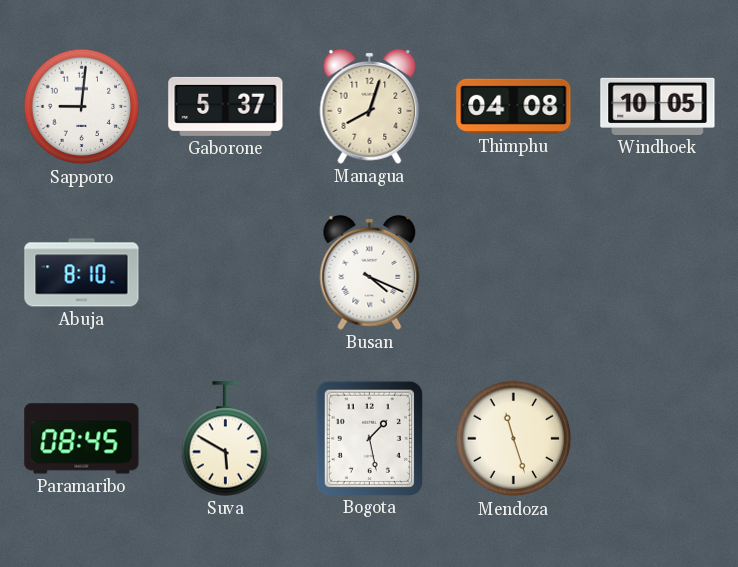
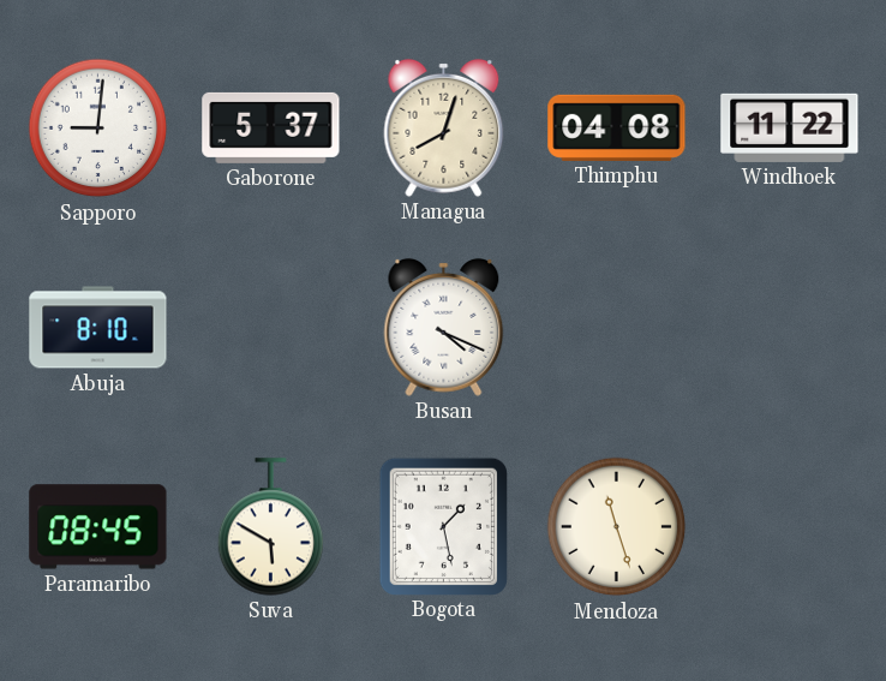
Windhoek: 10:05 -> 11:22
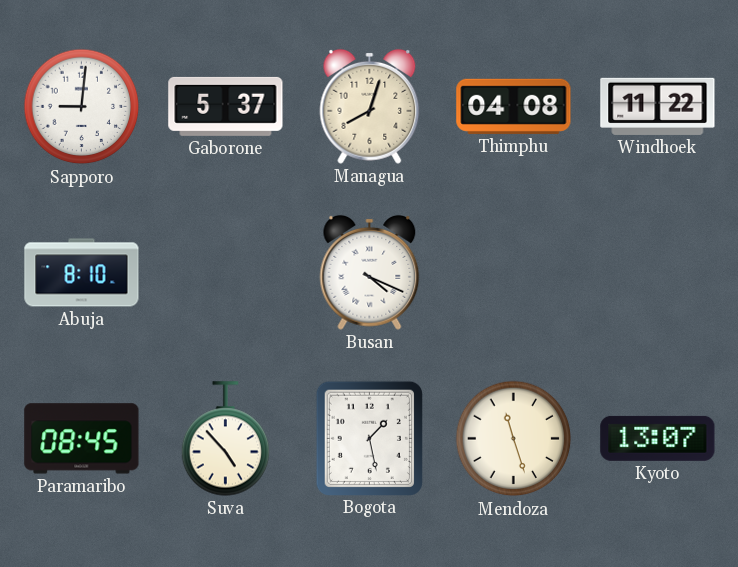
Suva: 5:50 -> 4:53
Kyoto: none -> 13:07
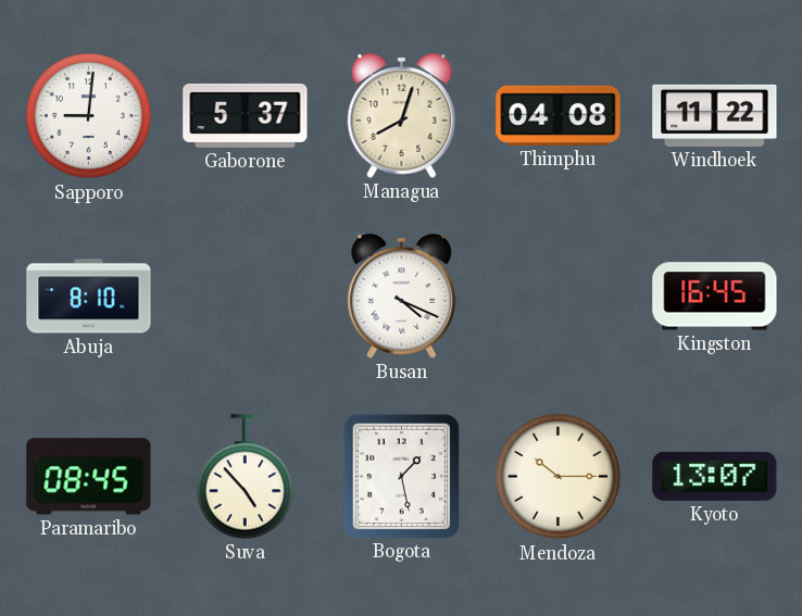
Kingston: none -> 16:45
Mendoza: 11:27 -> 10:15
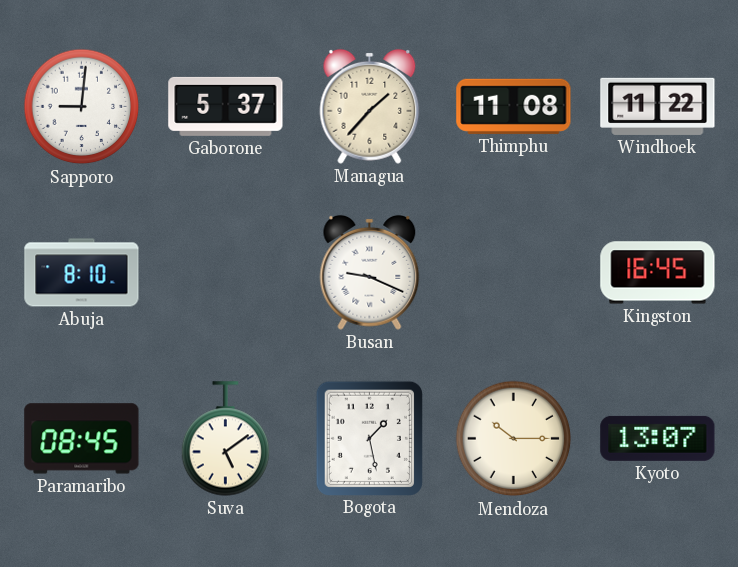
Managua: 8:03 -> 1:37
Thimphu: 04:08 -> 11:08
Busan: 4:19 -> 9:19
Suva: 4:53 -> 5:09
